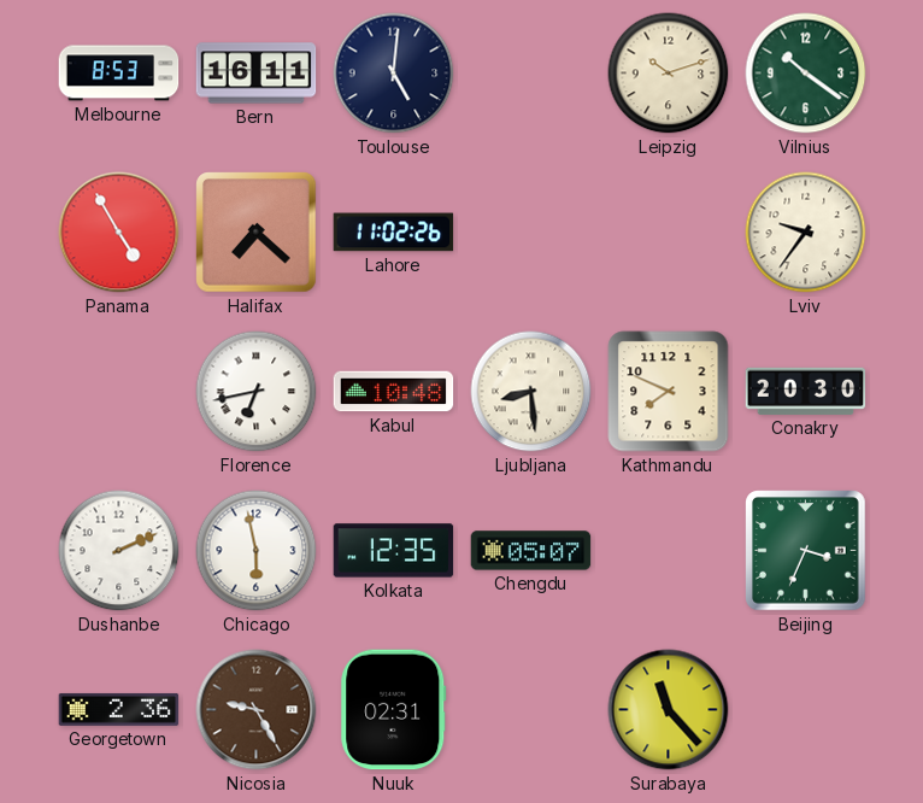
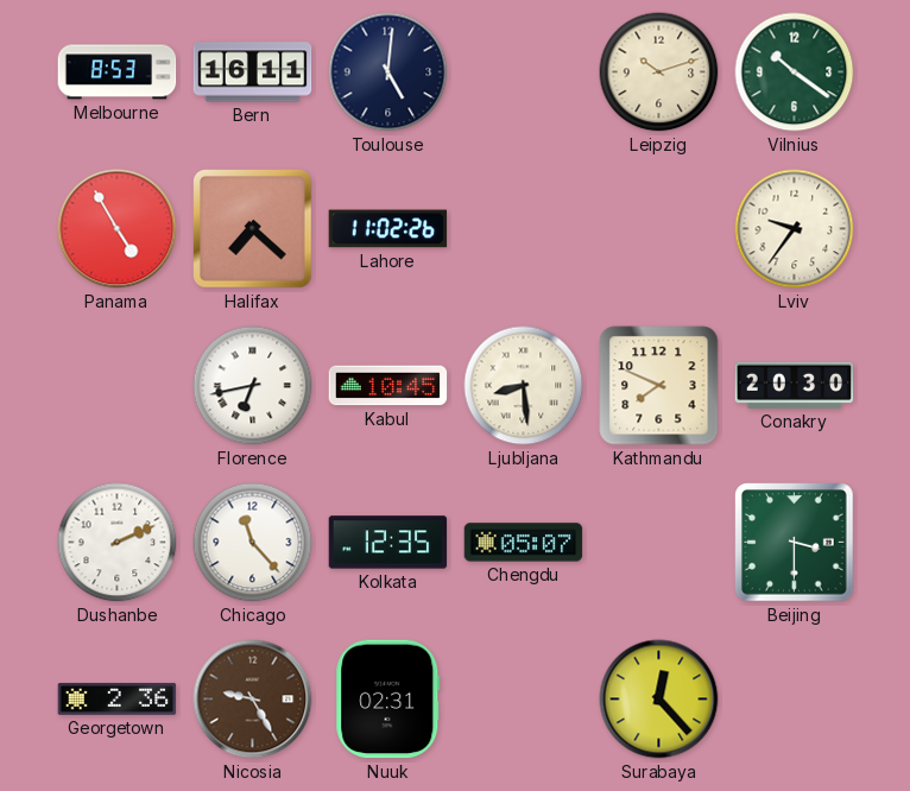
Kabul: 10:48 -> 10:45
Chicago: 5:58 -> 11:23
Beijing: 3:34 -> 3:30
Surabaya: 11:23 -> 12:23
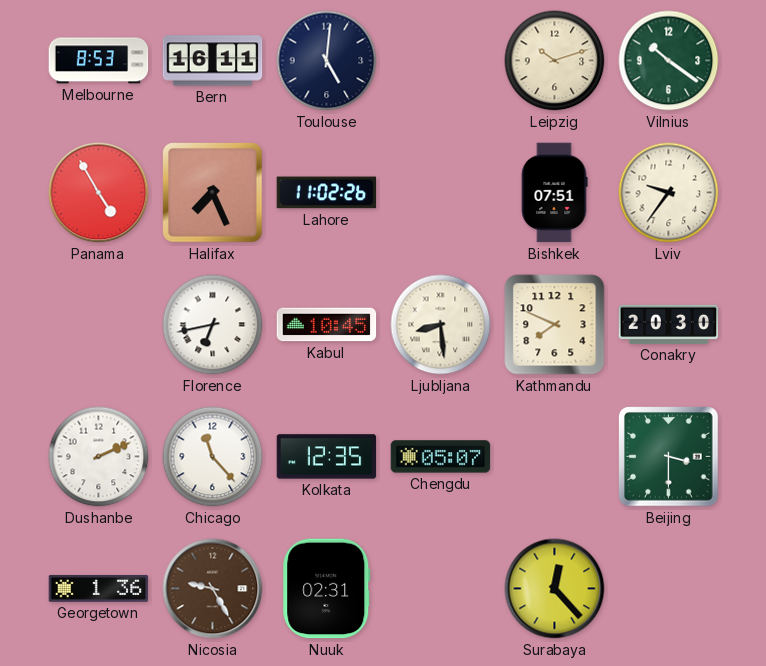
Halifax: 7:22 -> 7:26
Bishkek: none -> 07:51
Georgetown: 2:36 -> 1:36
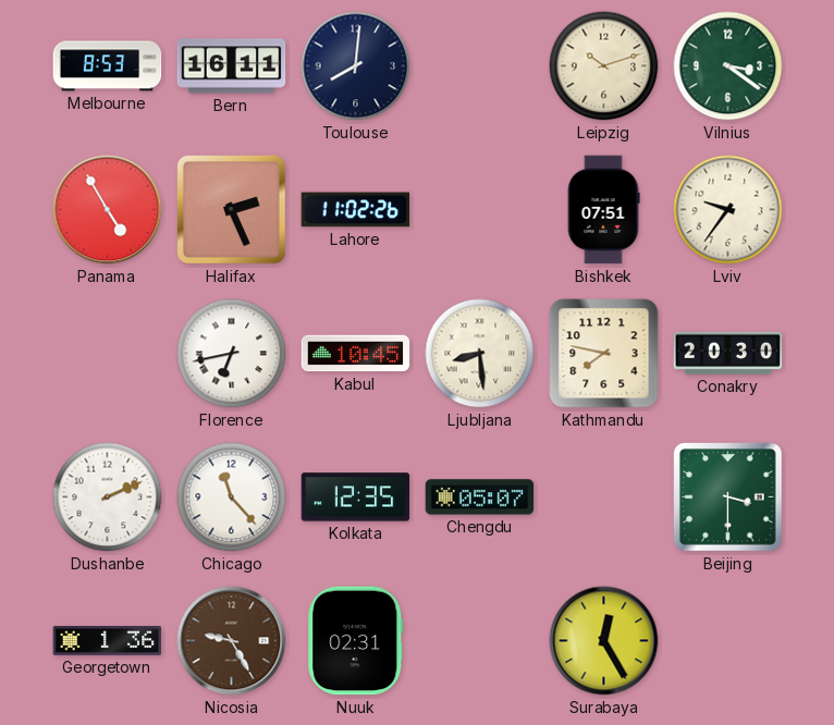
Toulouse: 5:01 -> 8:01
Vilnius: 10:21 -> 3:21
Halifax: 7:26 -> 2:26
Kathmandu: 7:49 -> 7:47
Surabaya: 12:23 -> 12:25
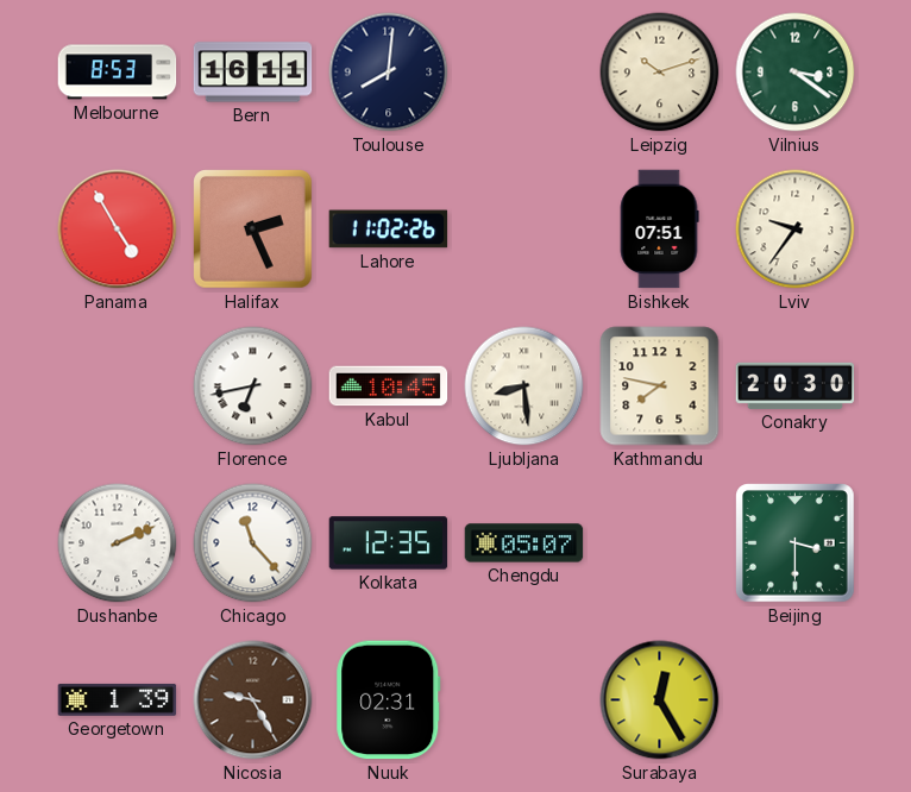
Georgetown: 1:36 -> 1:39
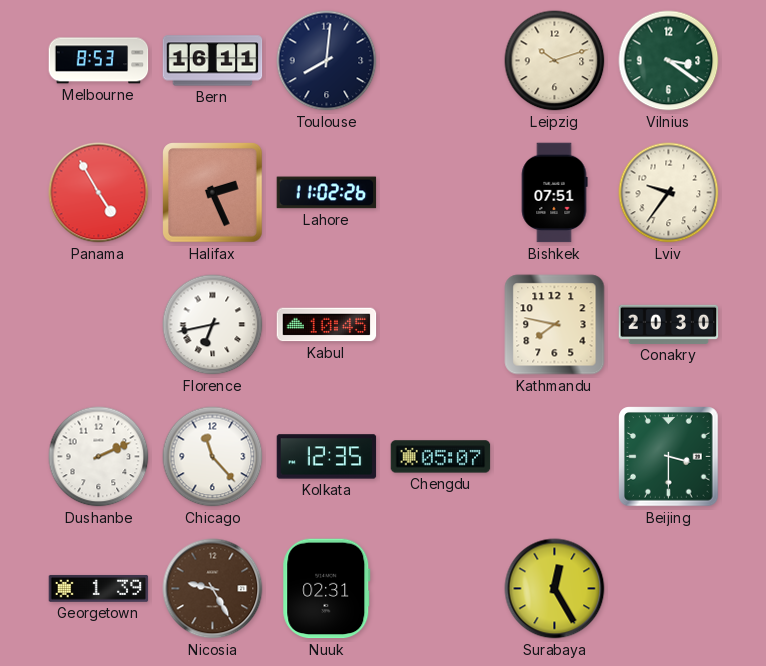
Ljubljana: 8:29 -> none
